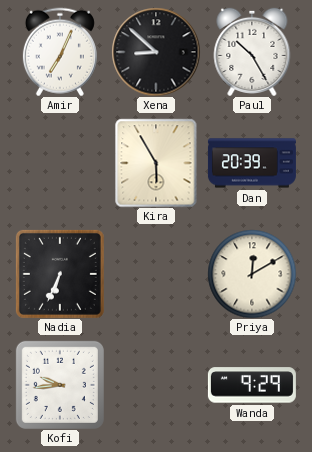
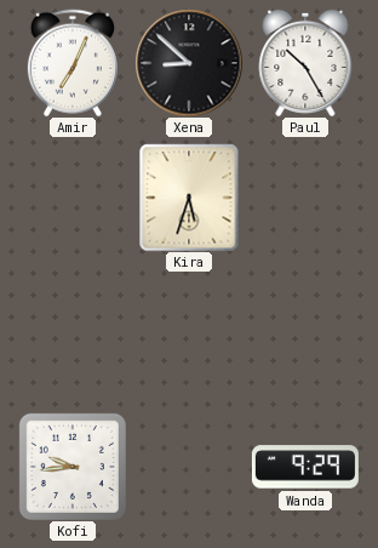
Kira: 5:55 -> 5:33
Dan: 20:39 -> none
Nadia: 6:34 -> none
Priya: 12:10 -> none
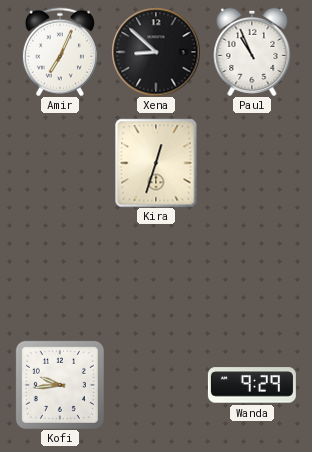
Paul: 10:25 -> 10:56
Kira: 5:33 -> 12:33
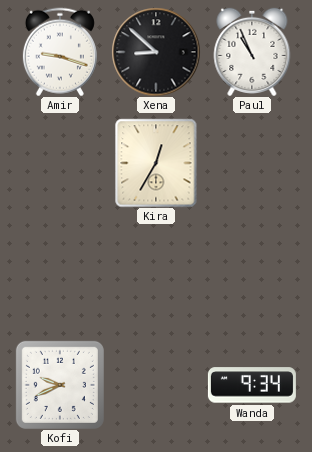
Amir: 7:04 -> 9:18
Kira: 12:33 -> 12:35
Kofi: 9:44 -> 9:41
Wanda: 9:29 -> 9:34
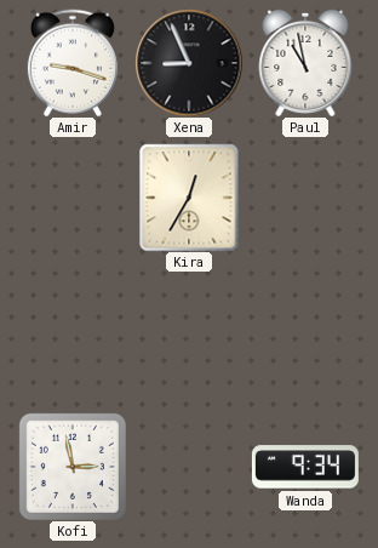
Xena: 8:52 -> 8:56
Paul: 10:56 -> 10:58
Kofi: 9:41 -> 2:58
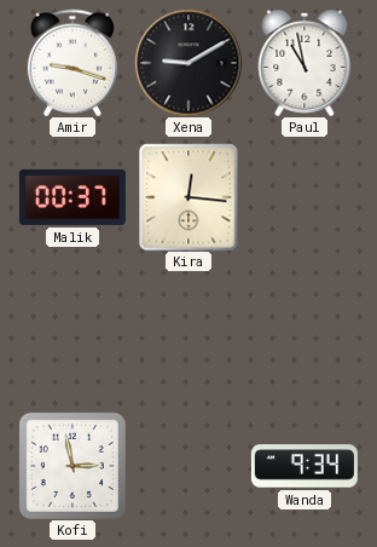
Xena: 8:56 -> 9:10
Malik: none -> 00:37
Kira: 12:35 -> 12:16
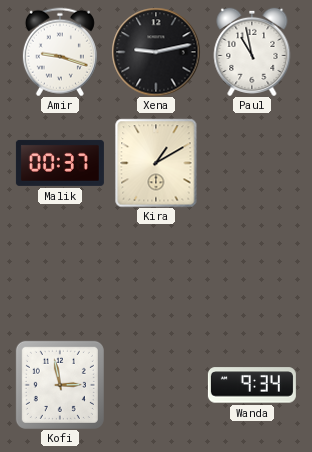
Xena: 9:10 -> 9:13
Kira: 12:16 -> 1:10
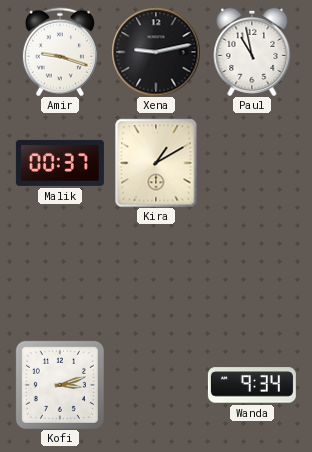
Kofi: 2:58 -> 3:12
